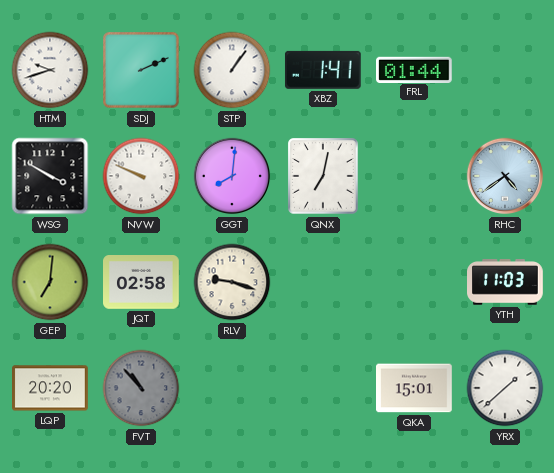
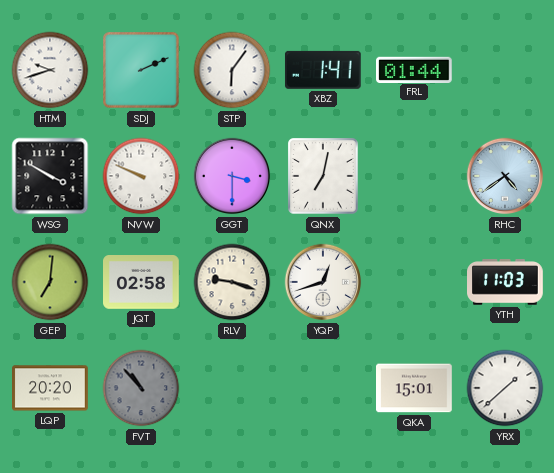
STP: 1:06 -> 6:06
GGT: 8:01 -> 3:30
YQP: none -> 12:42
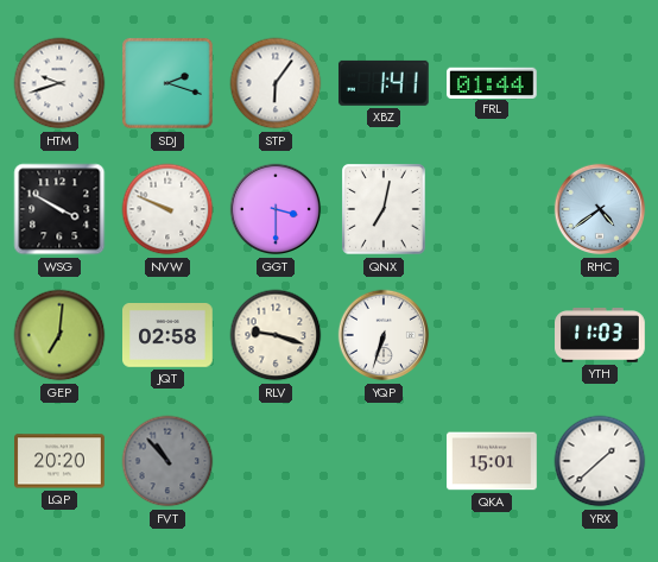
SDJ: 2:11 -> 2:18
YQP: 12:42 -> 6:33
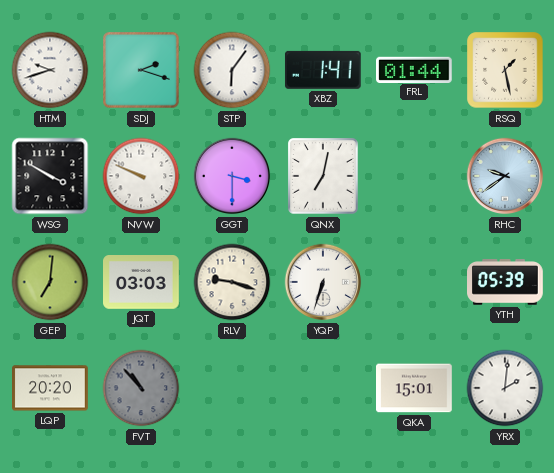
RSQ: none -> 1:28
RHC: 4:39 -> 9:39
JQT: 02:58 -> 03:03
YTH: 11:03 -> 05:39
YRX: 1:38 -> 2:01
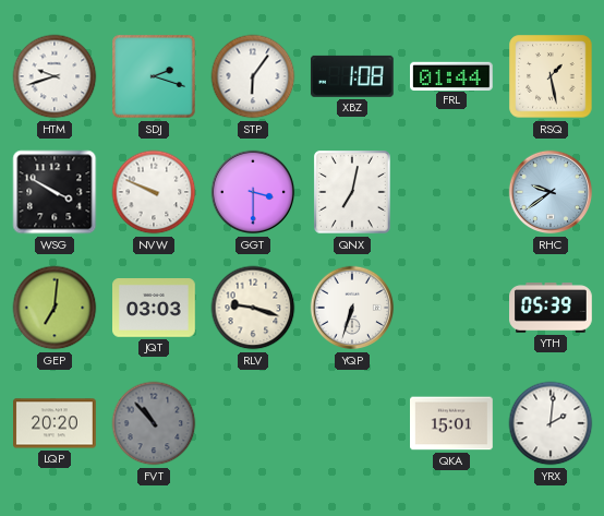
XBZ: 1:41 -> 1:08
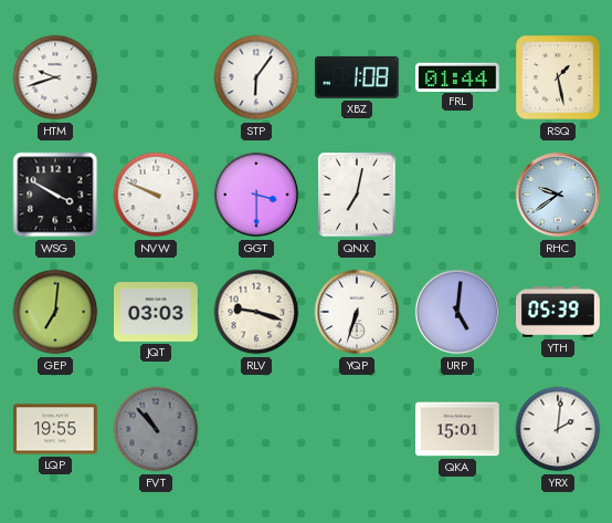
SDJ: 2:18 -> none
URP: none -> 5:01
LQP: 20:20 -> 19:55
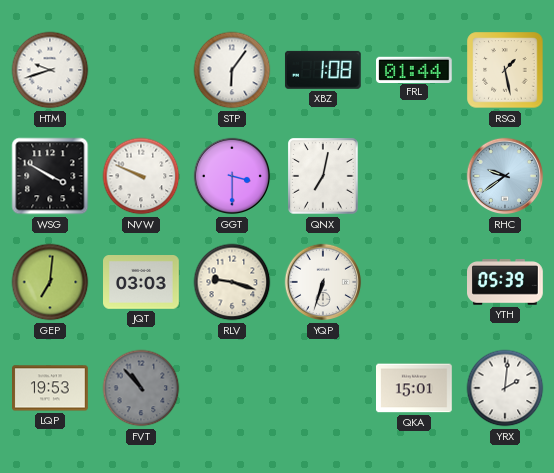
URP: 5:01 -> none
LQP: 19:55 -> 19:53
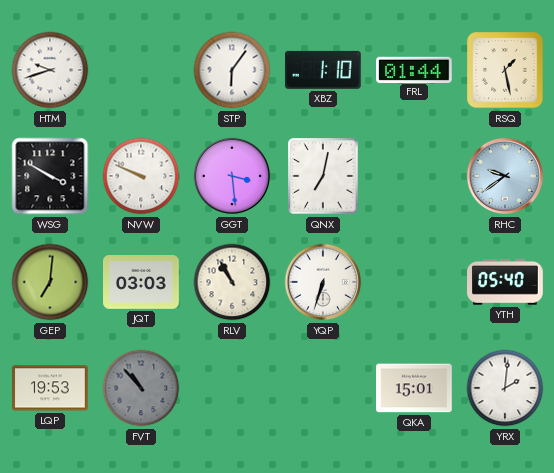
XBZ: 1:08 -> 1:10
GGT: 3:30 -> 3:29
RLV: 9:18 -> 10:55
YTH: 05:39 -> 05:40
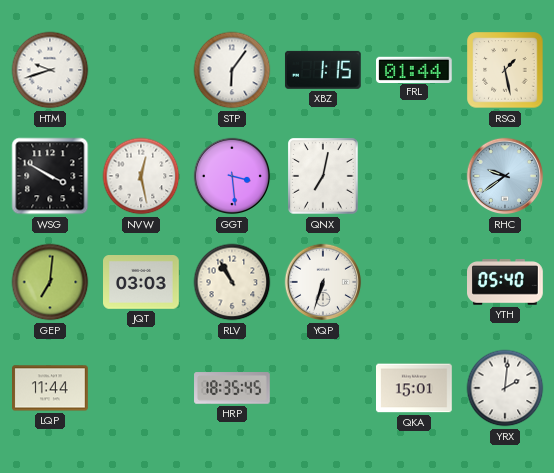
XBZ: 1:10 -> 1:15
NVW: 9:49 -> 12:28
LQP: 19:53 -> 11:44
FVT: 10:53 -> none
HRP: none -> 18:35
